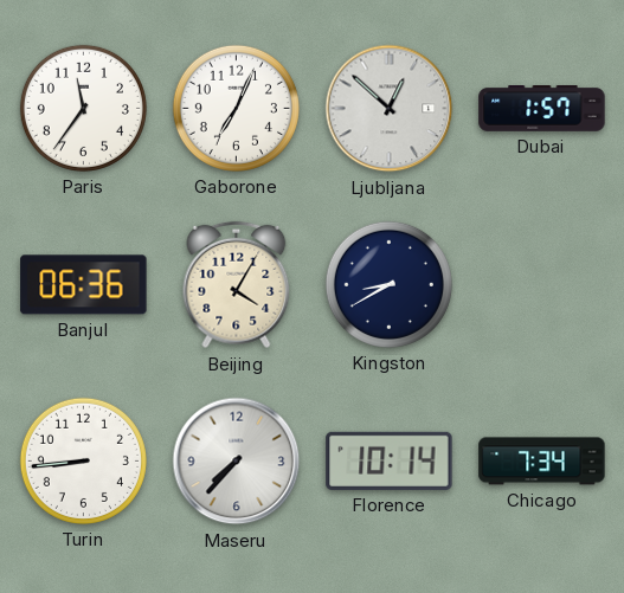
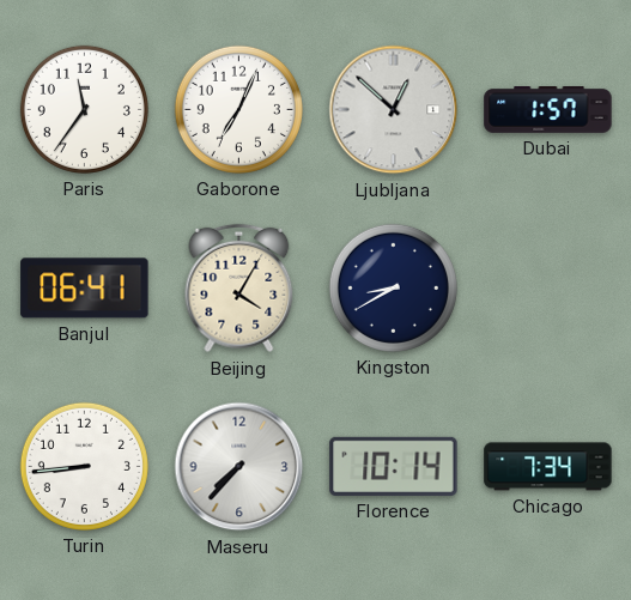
Banjul: 06:36 -> 06:41
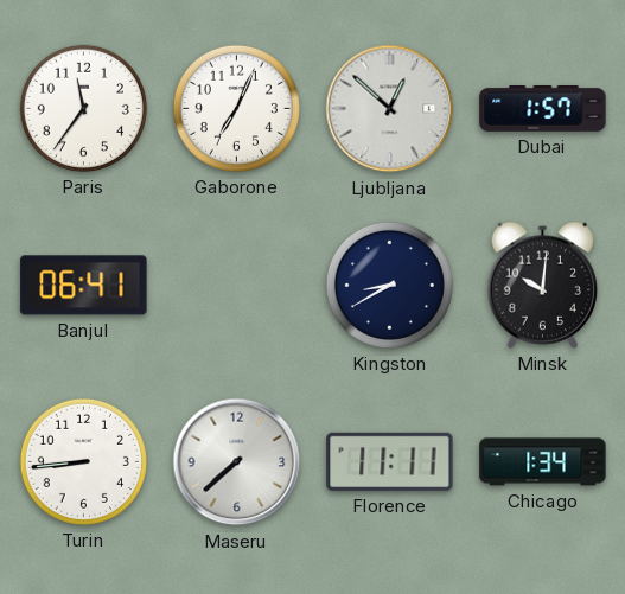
Beijing: 4:05 -> none
Minsk: none -> 10:01
Maseru: 7:37 -> 7:38
Florence: 10:14 -> 11:11
Chicago: 7:34 -> 1:34
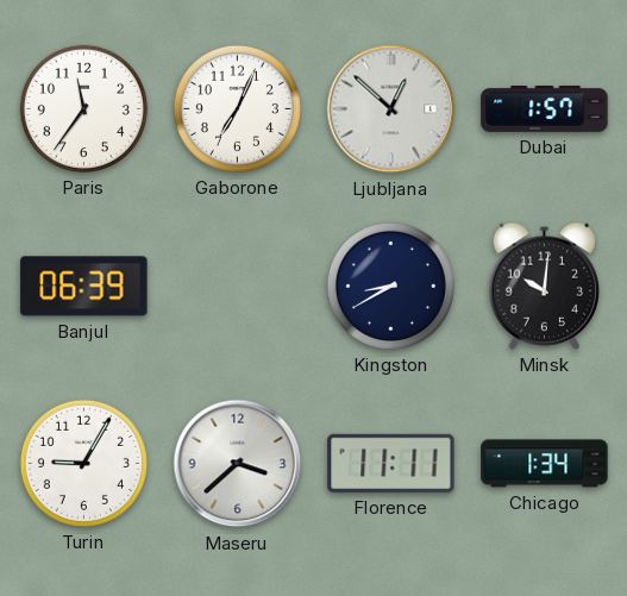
Banjul: 06:41 -> 06:39
Turin: 8:44 -> 9:05
Maseru: 7:38 -> 3:38
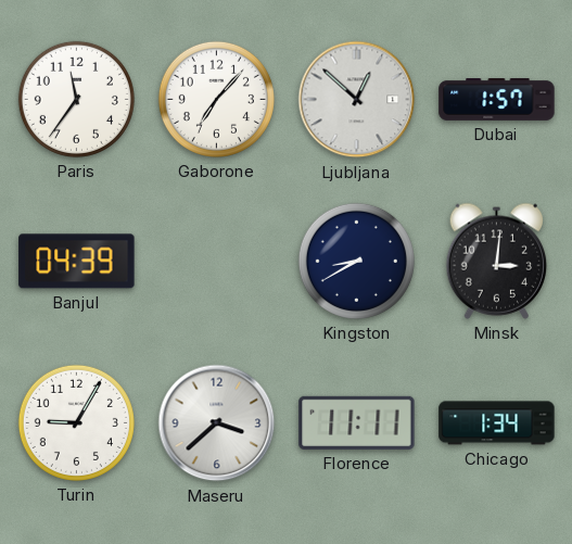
Gaborone: 7:04 -> 7:07
Banjul: 06:39 -> 04:39
Minsk: 10:01 -> 3:01
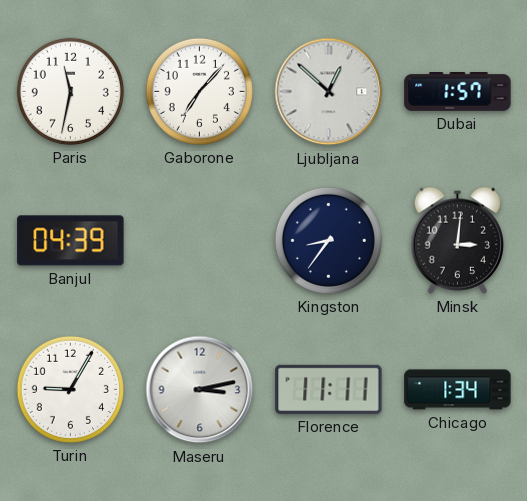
Paris: 11:36 -> 11:32
Kingston: 8:40 -> 8:36
Maseru: 3:38 -> 3:13
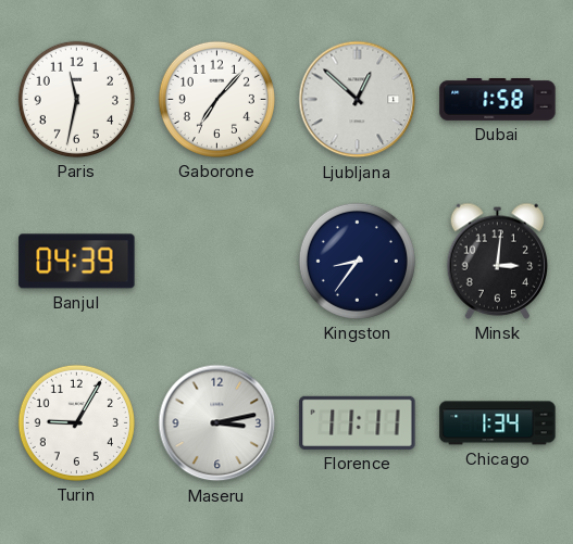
Dubai: 1:57 -> 1:58
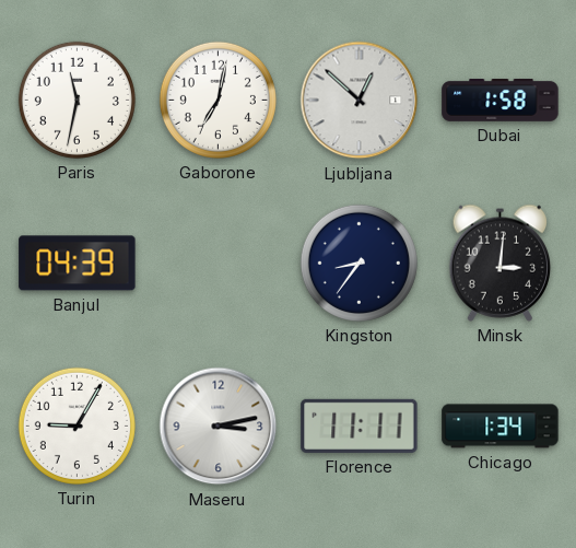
Gaborone: 7:07 -> 7:02
